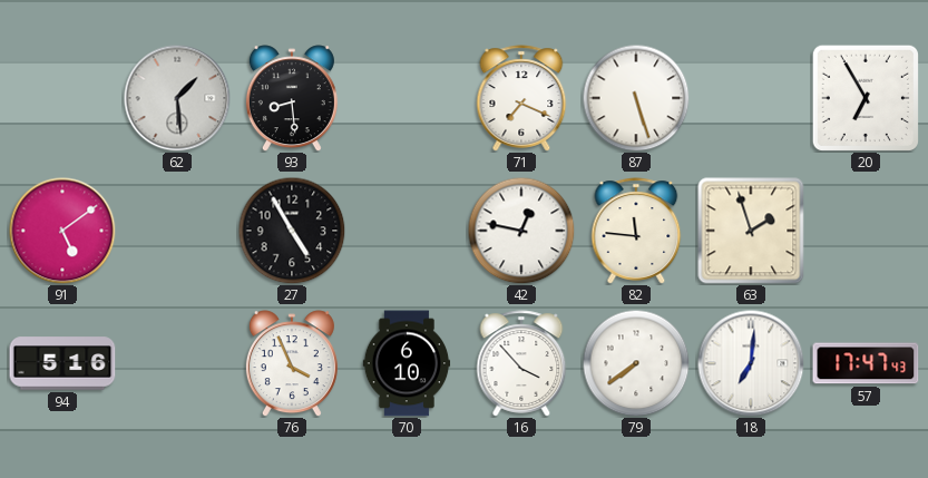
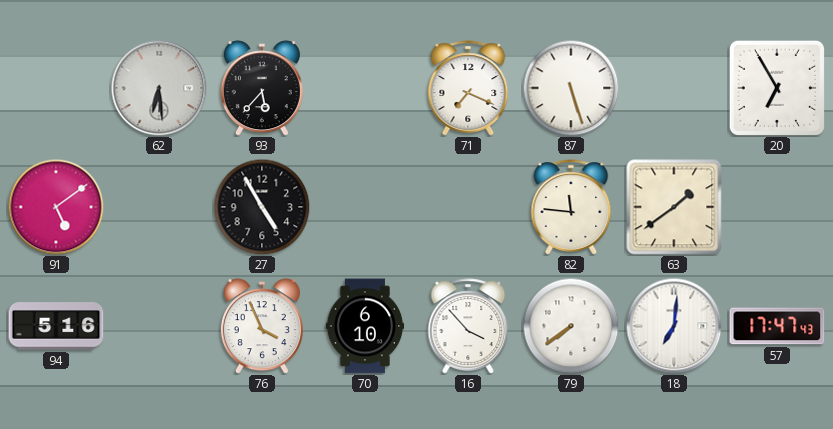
62: 1:29 -> 6:29
93: 8:29 -> 5:37
42: 12:47 -> none
63: 1:57 -> 1:39
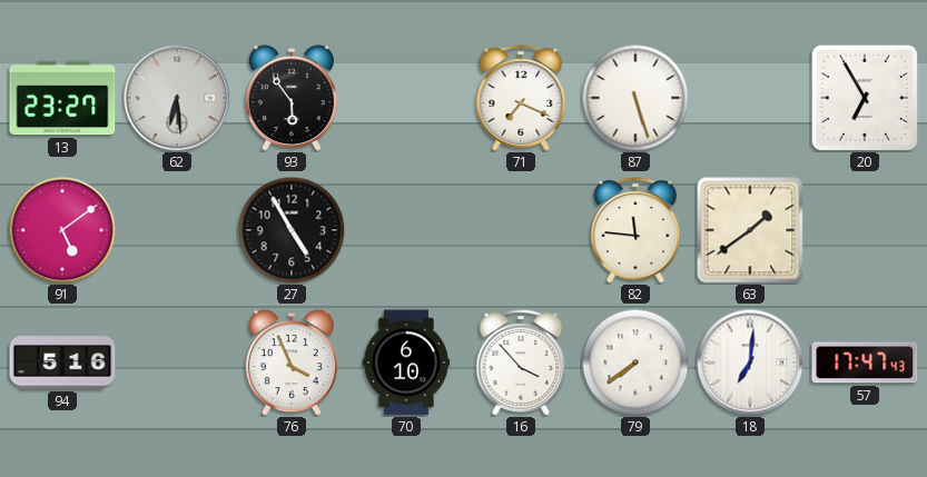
13: none -> 23:27
93: 5:37 -> 5:54
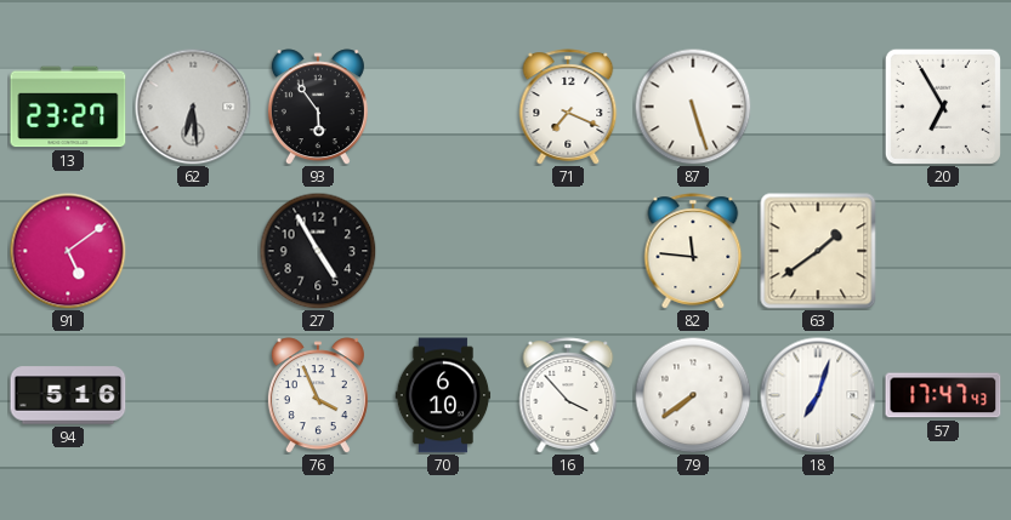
18: 7:01 -> 7:03
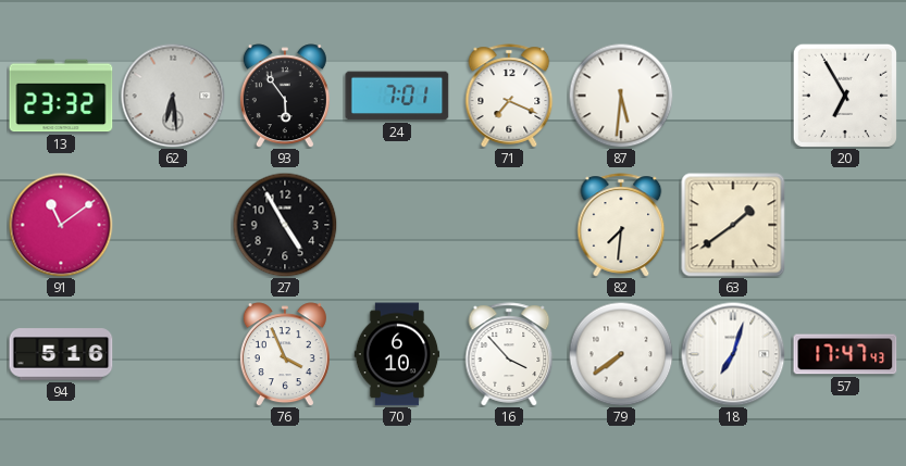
13: 23:27 -> 23:32
24: none -> 7:01
87: 5:27 -> 5:31
91: 5:09 -> 11:09
82: 11:46 -> 7:31
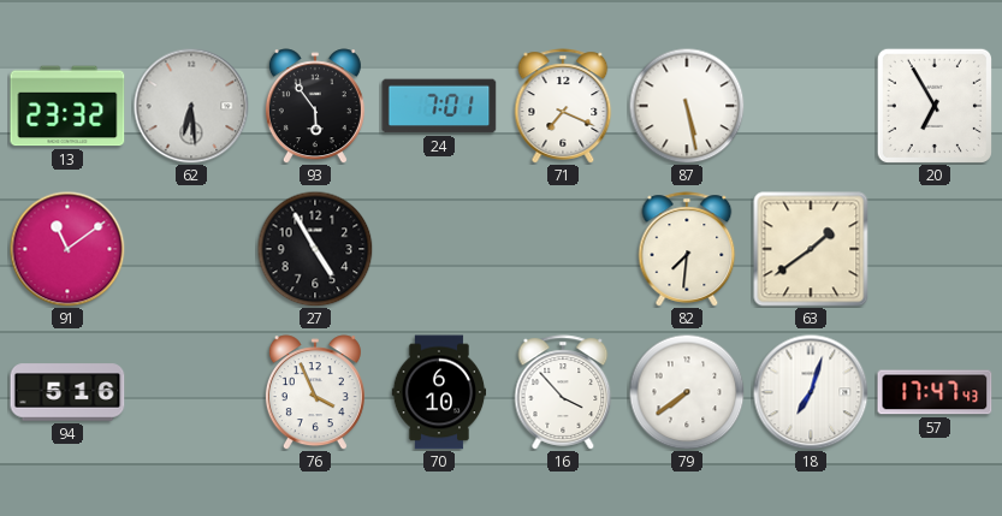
87: 5:31 -> 5:28
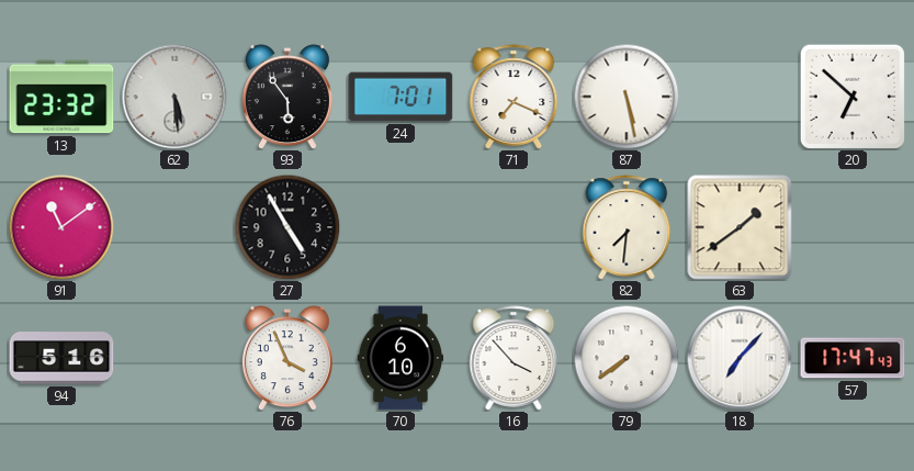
62: 6:29 -> 5:29
20: 6:55 -> 6:52
18: 7:03 -> 7:07
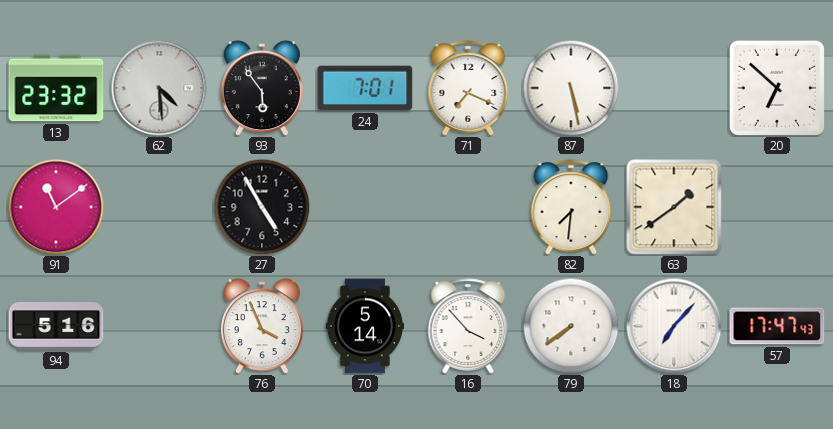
62: 5:29 -> 4:29
70: 6:10 -> 5:14
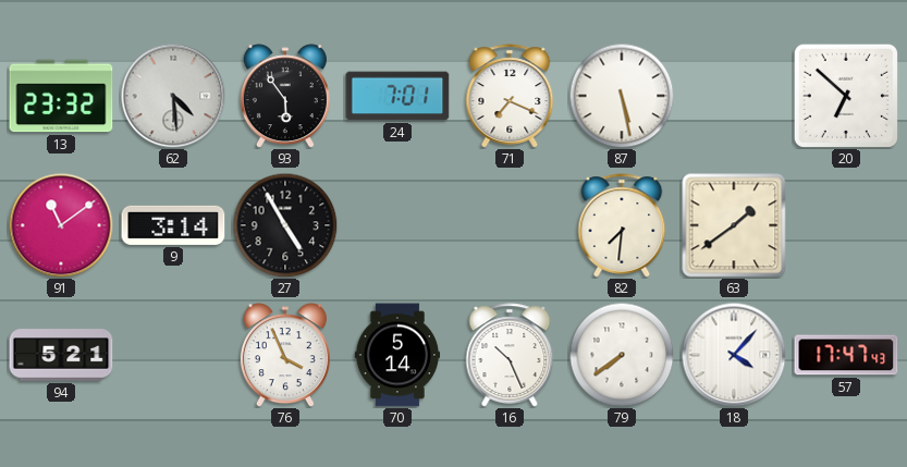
9: none -> 3:14
94: 5:16 -> 5:21
16: 3:53 -> 10:26
18: 7:07 -> 4:07
